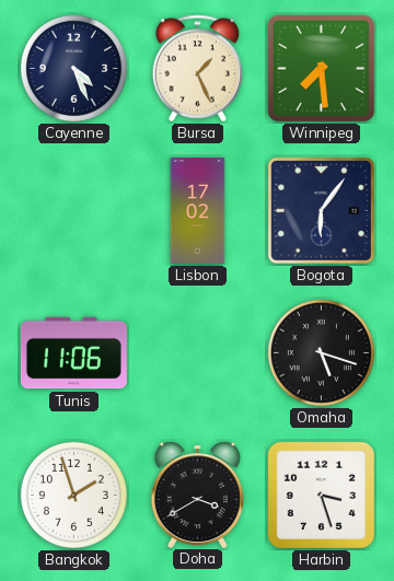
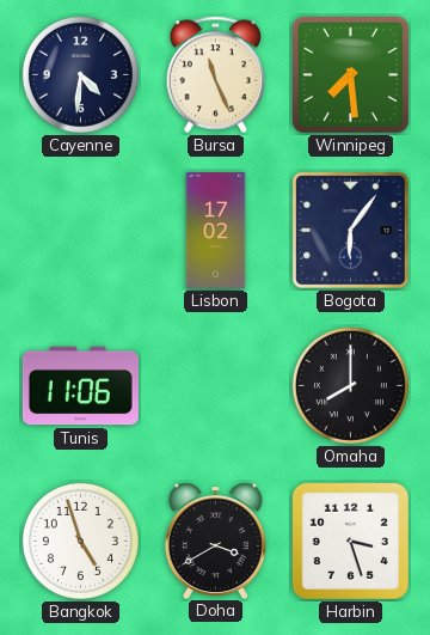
Cayenne: 4:26 -> 4:31
Bursa: 1:26 -> 11:26
Omaha: 5:18 -> 8:00
Bangkok: 1:57 -> 4:57
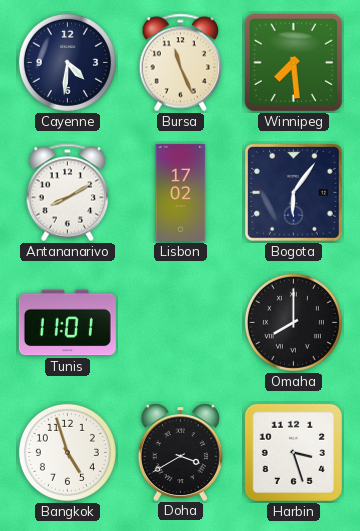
Antananarivo: none -> 8:10
Tunis: 11:06 -> 11:01
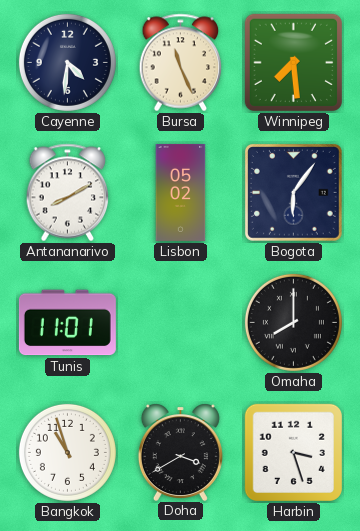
Lisbon: 17:02 -> 05:02
Bangkok: 4:57 -> 10:57
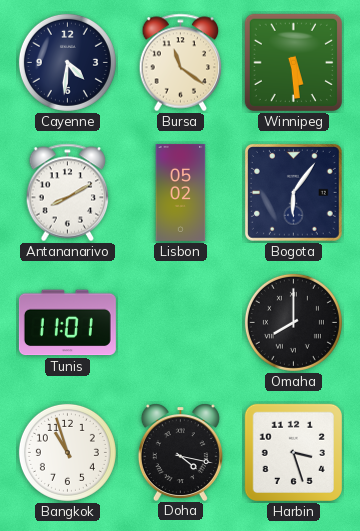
Bursa: 11:26 -> 11:21
Winnipeg: 7:29 -> 5:29
Doha: 3:40 -> 4:17
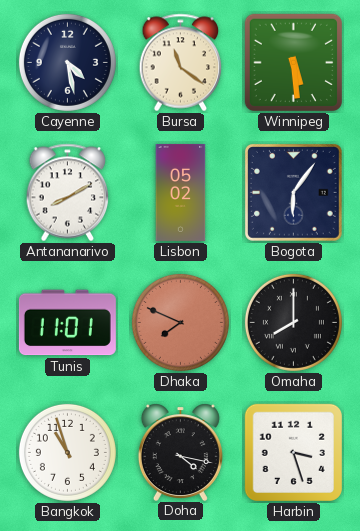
Cayenne: 4:31 -> 4:28
Dhaka: none -> 7:49
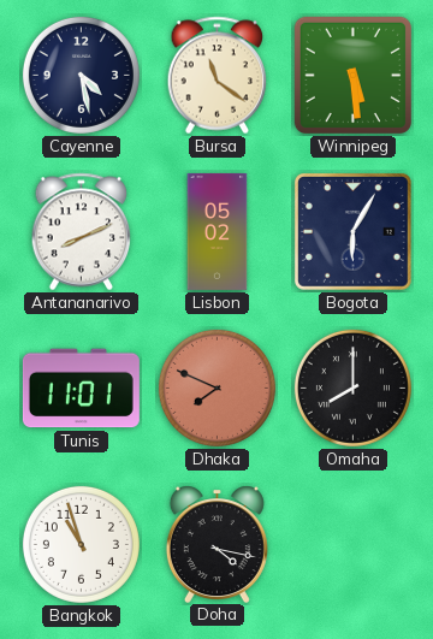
Antananarivo: 8:10 -> 8:11
Bogota: 6:06 -> 6:05
Harbin: 3:27 -> none
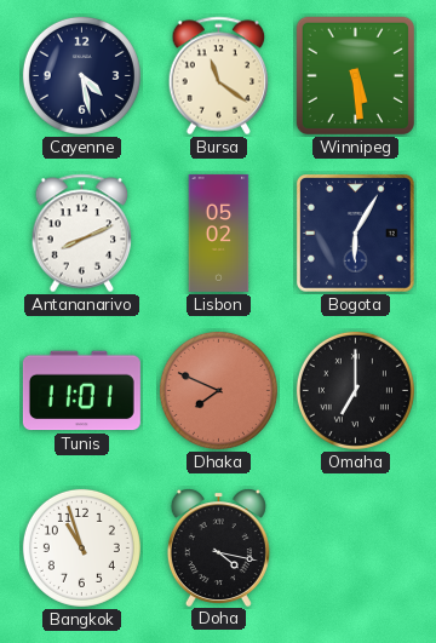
Omaha: 8:00 -> 7:00
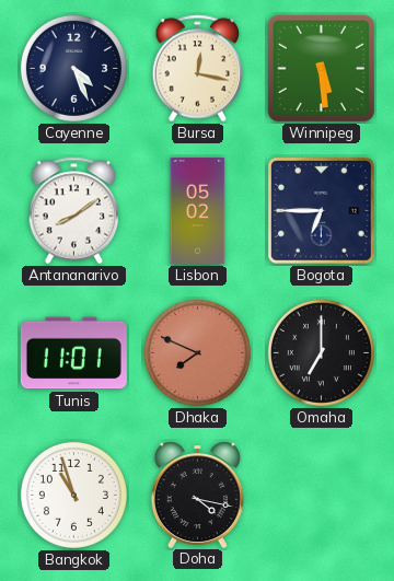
Cayenne: 4:28 -> 4:26
Bursa: 11:21 -> 12:17
Antananarivo: 8:11 -> 8:09
Bogota: 6:05 -> 6:45
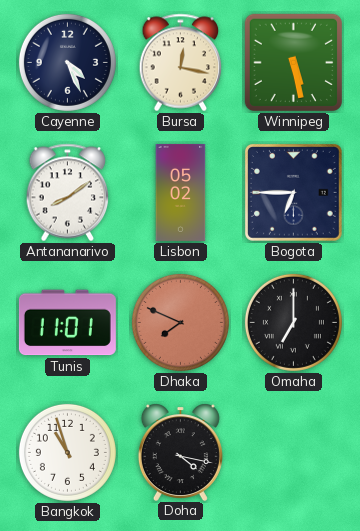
Winnipeg: 5:29 -> 5:28
